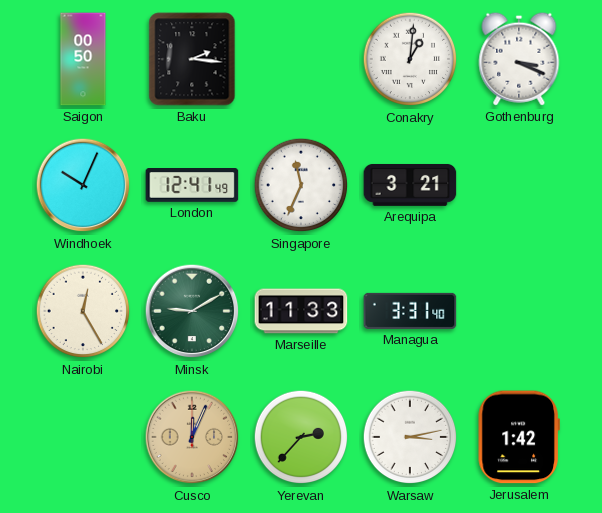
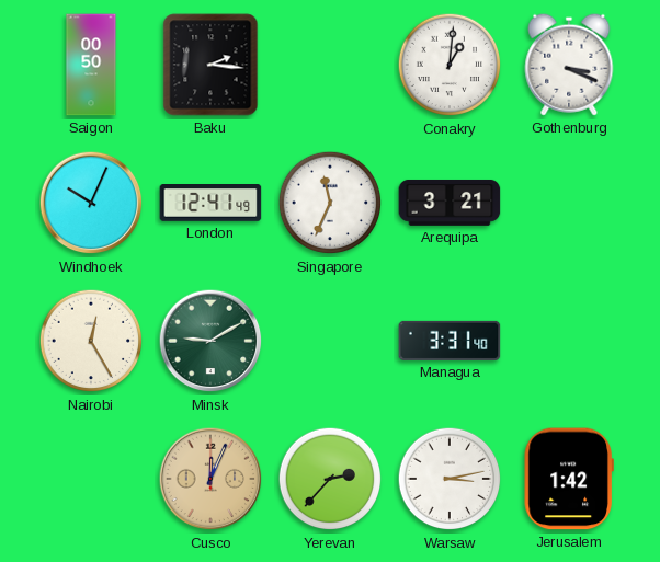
Marseille: 11:33 -> none
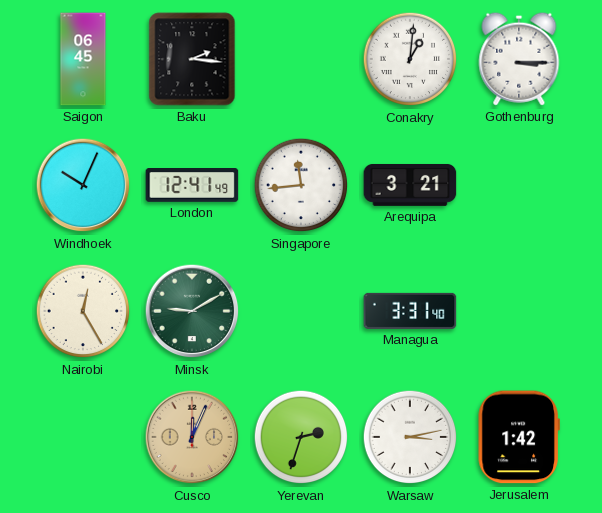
Saigon: 00:50 -> 06:45
Gothenburg: 3:19 -> 3:15
Singapore: 11:34 -> 11:44
Yerevan: 2:37 -> 2:33
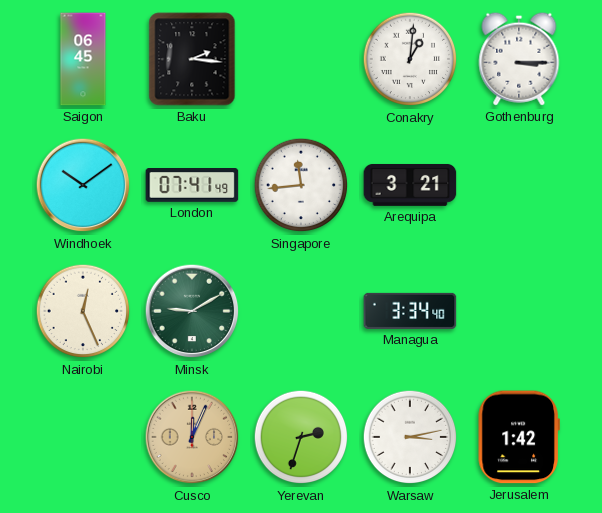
Windhoek: 10:04 -> 10:09
London: 12:41 -> 07:41
Nairobi: 12:25 -> 12:26
Managua: 3:31 -> 3:34
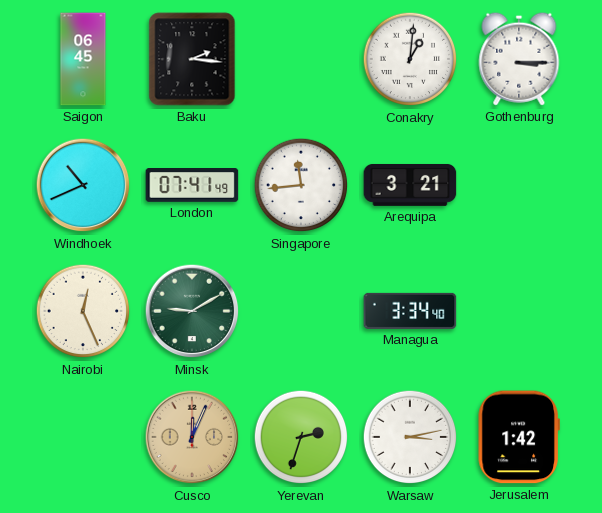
Windhoek: 10:09 -> 10:41
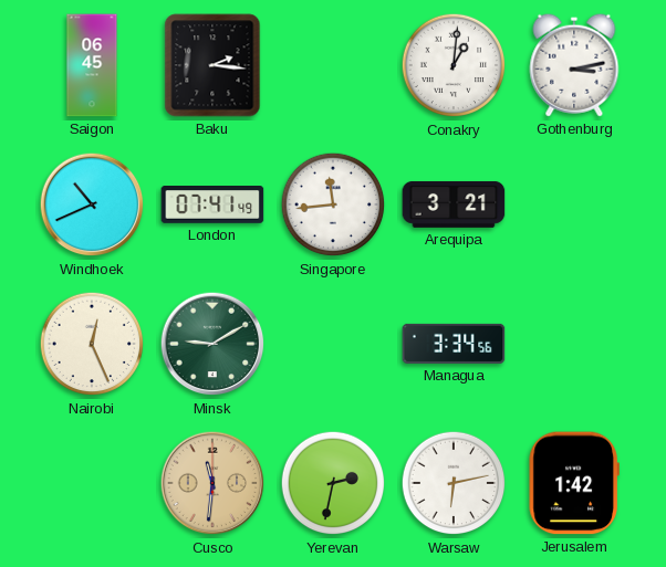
Gothenburg: 3:15 -> 3:13
Managua: 3:34:40 -> 3:34:56
Cusco: 12:04 -> 11:31
Yerevan: 2:33 -> 2:32
Warsaw: 3:13 -> 6:13
